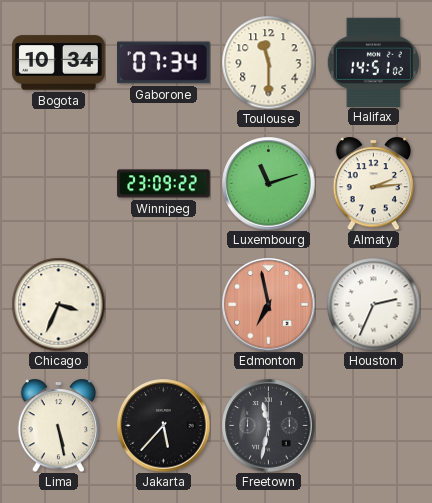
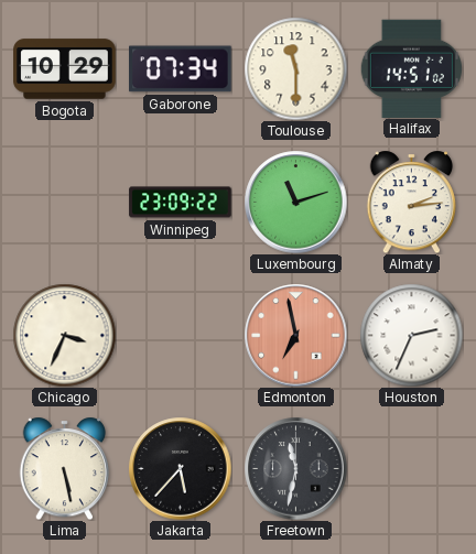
Bogota: 10:34 -> 10:29
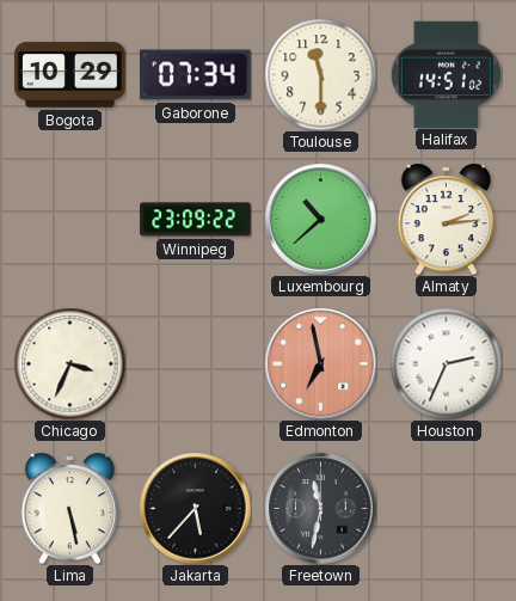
Luxembourg: 11:12 -> 10:38
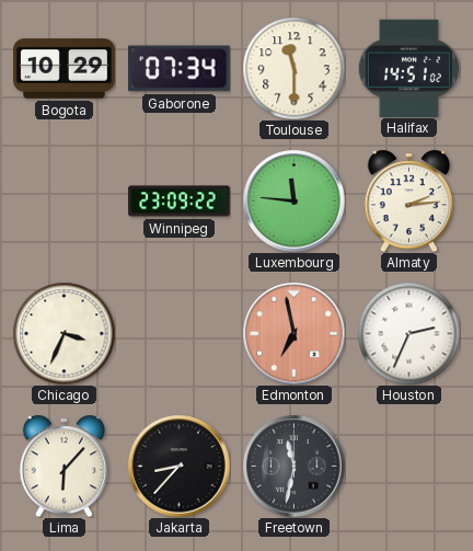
Luxembourg: 10:38 -> 11:46
Lima: 5:28 -> 6:07
Jakarta: 5:37 -> 8:37
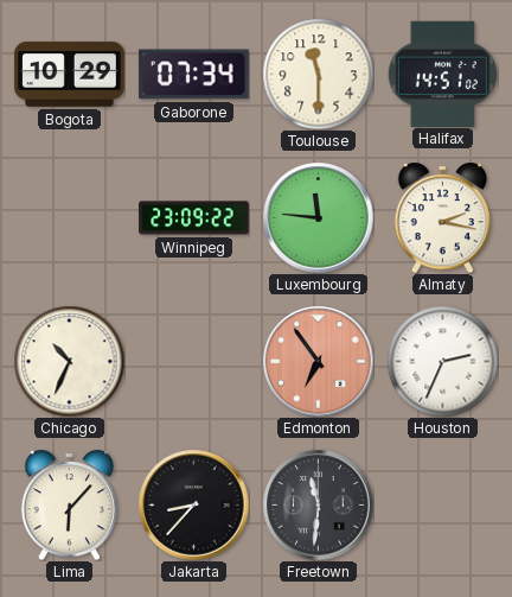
Almaty: 2:14 -> 2:17
Chicago: 3:34 -> 10:34
Edmonton: 6:58 -> 6:54
Freetown: 11:32 -> 11:31
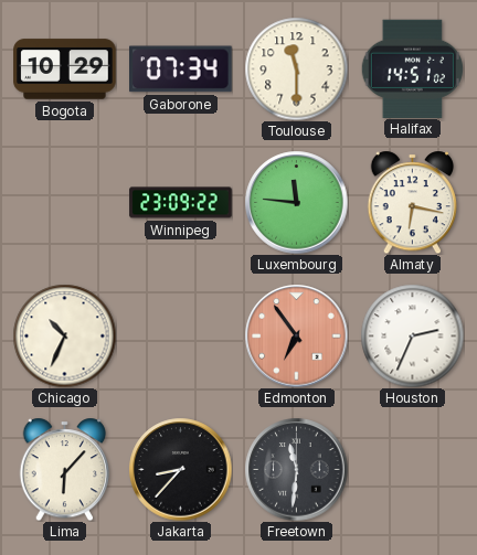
Almaty: 2:17 -> 6:17
